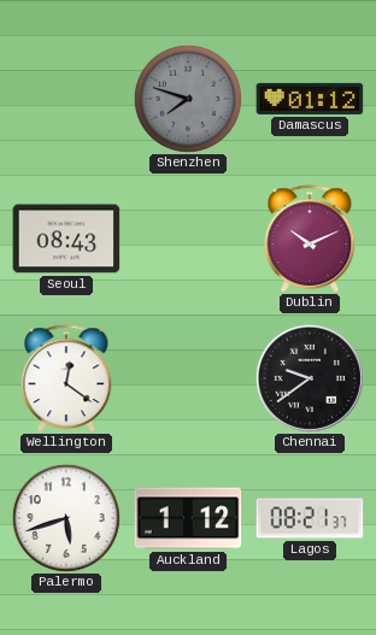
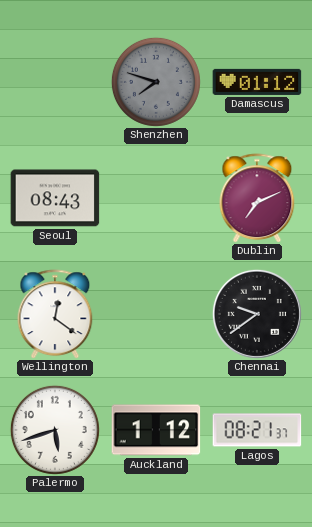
Dublin: 10:11 -> 7:11
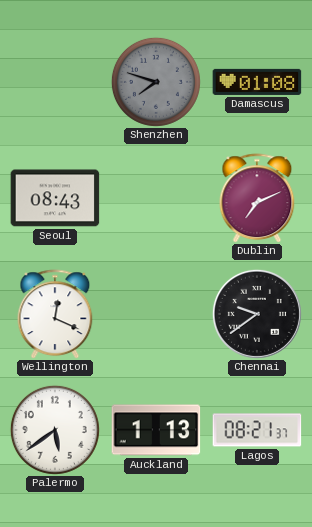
Damascus: 01:12 -> 01:08
Wellington: 12:21 -> 12:19
Palermo: 5:42 -> 5:39
Auckland: 1:12 -> 1:13
